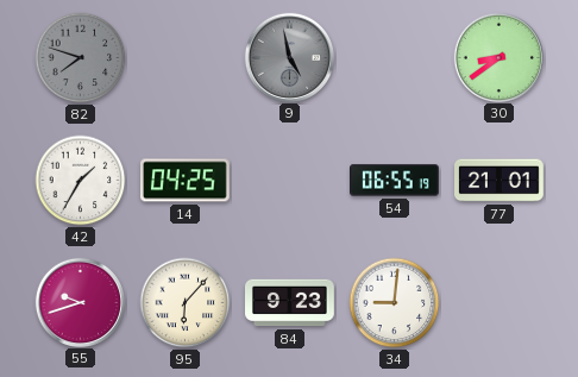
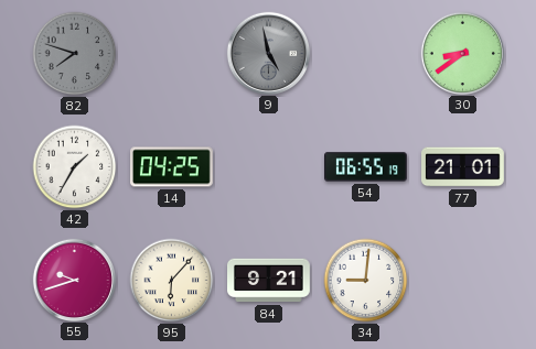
84: 9:23 -> 9:21
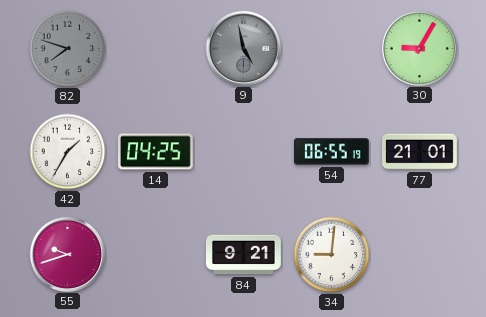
30: 8:39 -> 9:05
95: 6:07 -> none
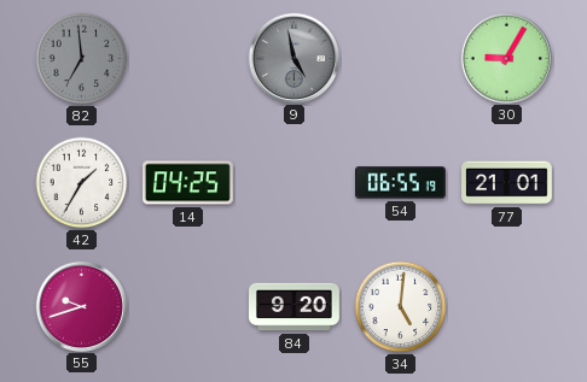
82: 7:48 -> 6:59
84: 9:21 -> 9:20
34: 9:01 -> 5:01
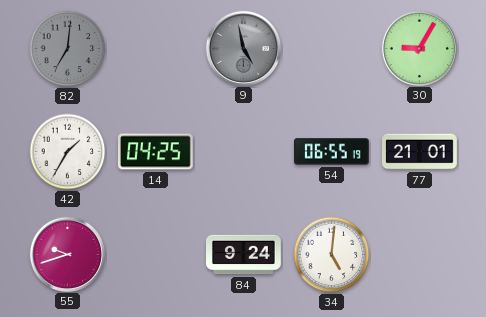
82: 6:59 -> 7:01
84: 9:20 -> 9:24
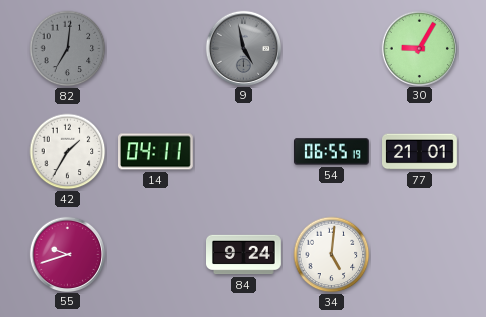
14: 04:25 -> 04:11
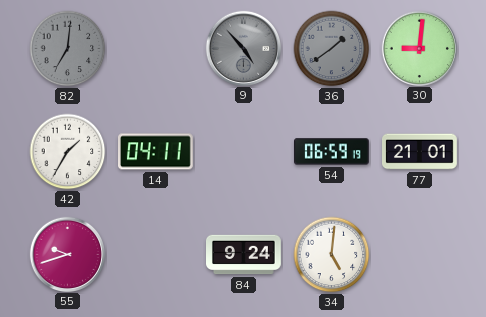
9: 4:58 -> 4:53
36: none -> 1:39
30: 9:05 -> 9:01
54: 06:55 -> 06:59
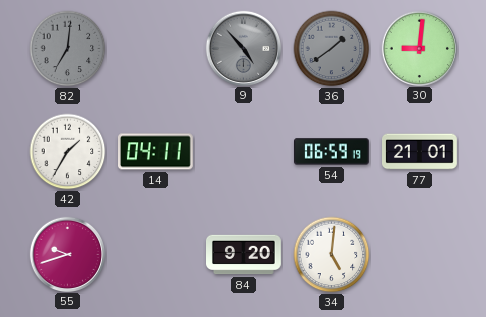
84: 9:24 -> 9:20
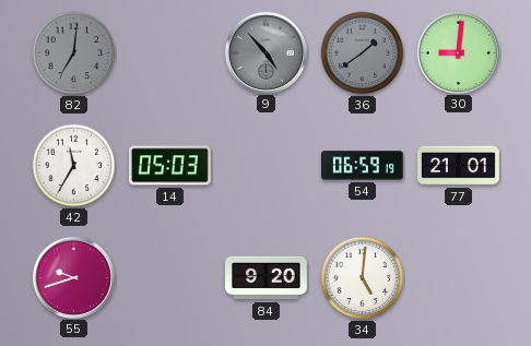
42: 1:35 -> 11:35
14: 04:11 -> 05:03
